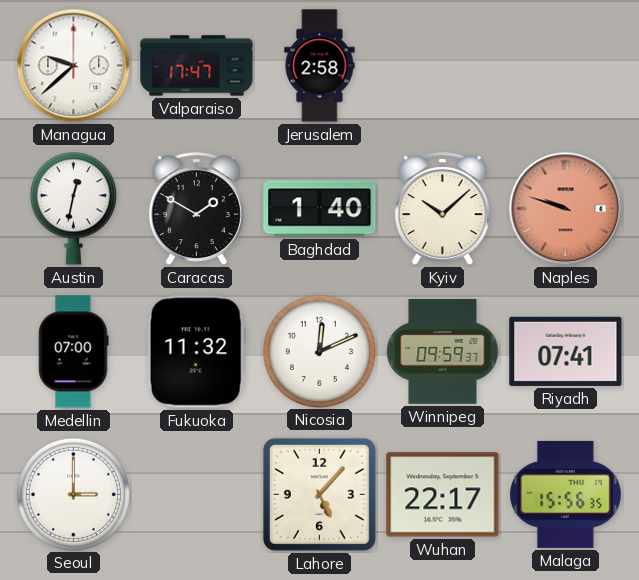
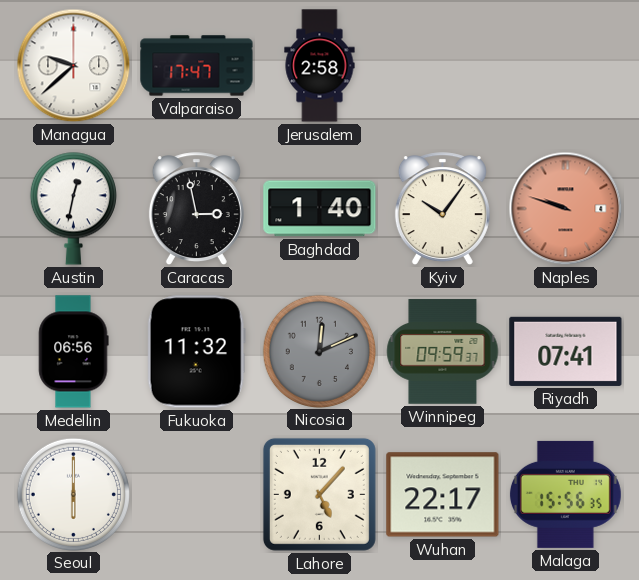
Caracas: 1:50 -> 2:58
Kyiv: 10:08 -> 10:06
Medellin: 07:00 -> 06:56
Nicosia dial: white -> grey
Seoul: 3:00 -> 6:00
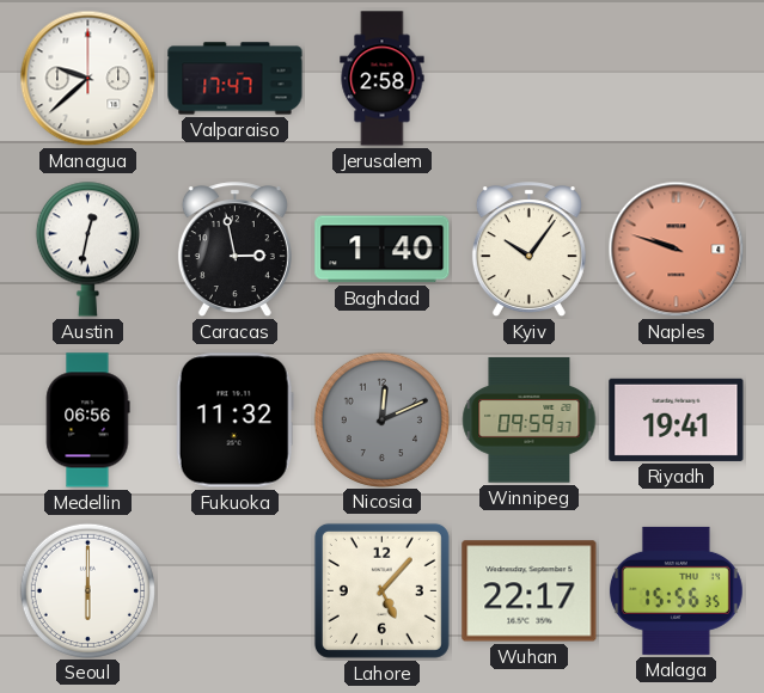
Riyadh: 07:41 -> 19:41
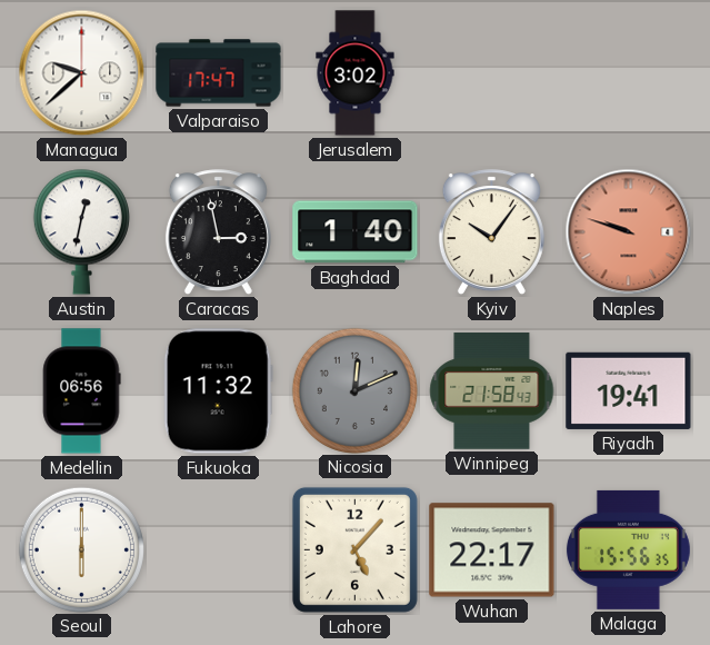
Jerusalem: 2:58 -> 3:02
Winnipeg: 09:59 -> 21:58
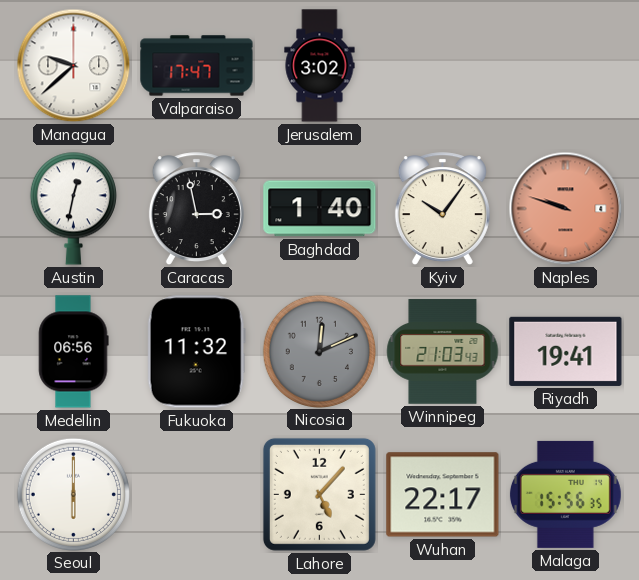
Winnipeg: 21:58 -> 21:03
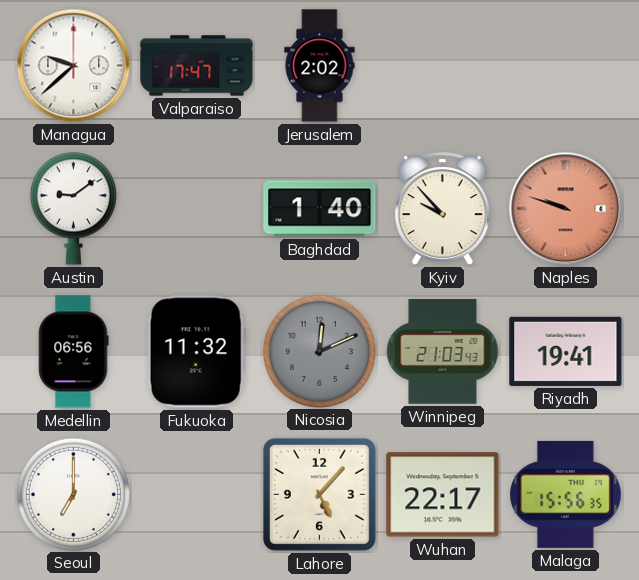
Jerusalem: 3:02 -> 2:02
Austin: 12:32 -> 9:09
Caracas: 2:58 -> none
Kyiv: 10:06 -> 9:53
Seoul: 6:00 -> 7:00
